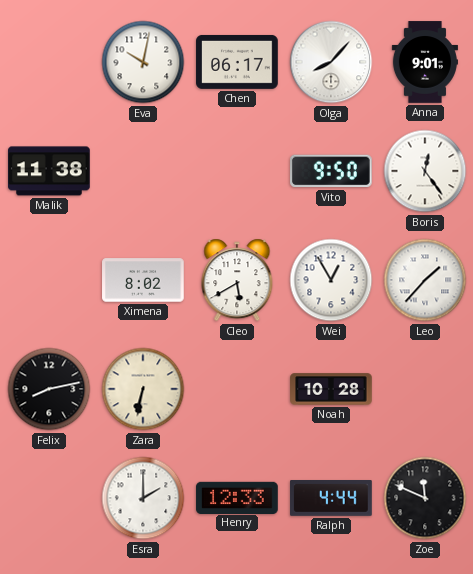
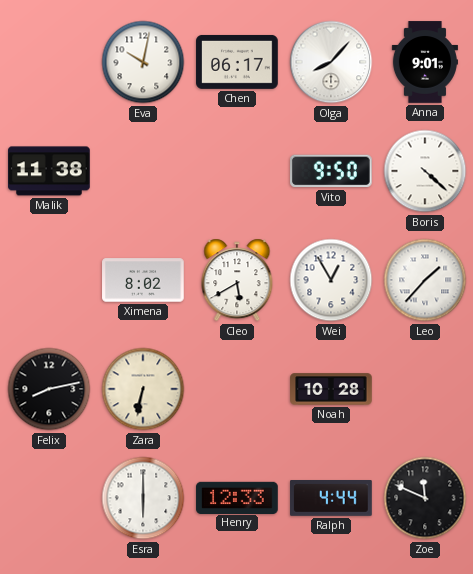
Boris: 12:24 -> 4:22
Esra: 2:00 -> 6:00
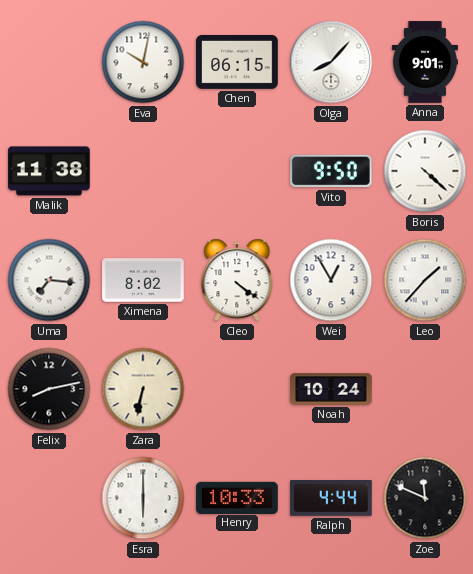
Chen: 06:17 -> 06:15
Uma: none -> 7:16
Cleo: 5:40 -> 4:21
Noah: 10:28 -> 10:24
Henry: 12:33 -> 10:33
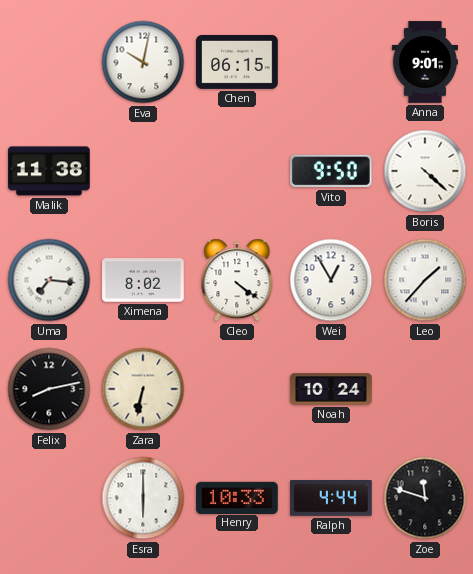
Olga: 8:07 -> none
Zoe: 11:49 -> 11:48
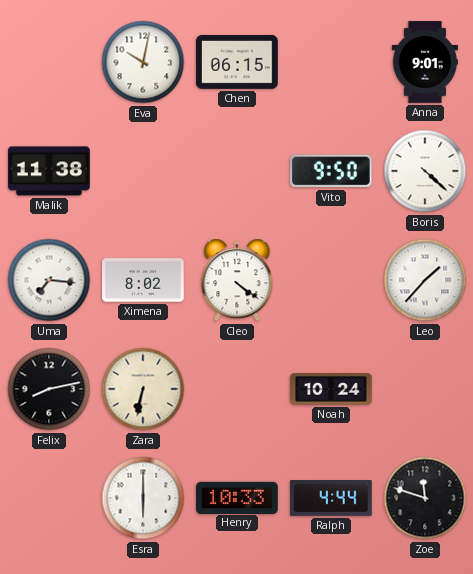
Wei: 12:55 -> none
